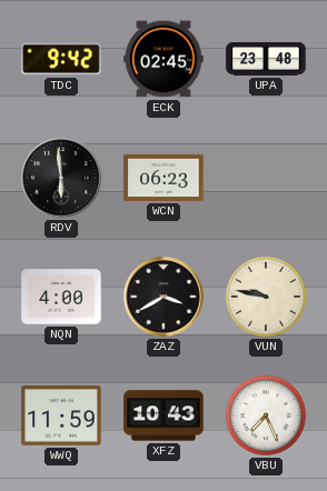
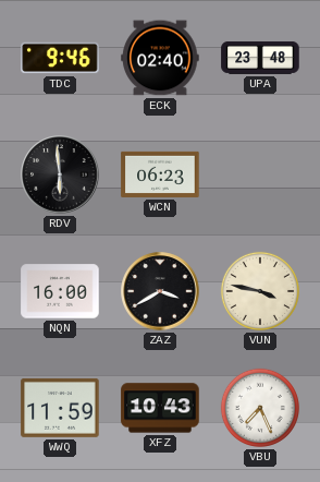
TDC: 9:42 -> 9:46
ECK: 02:45 -> 02:40
NQN: 4:00 -> 16:00
VUN: 9:47 -> 3:47
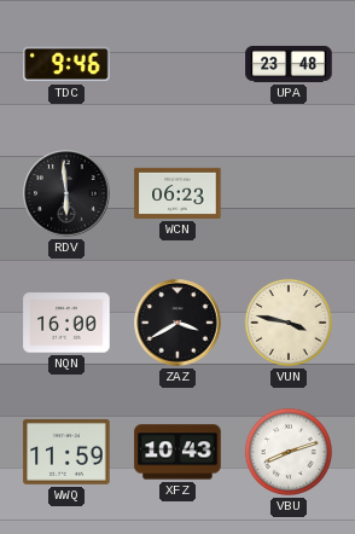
ECK: 02:40 -> none
VBU: 7:26 -> 8:12
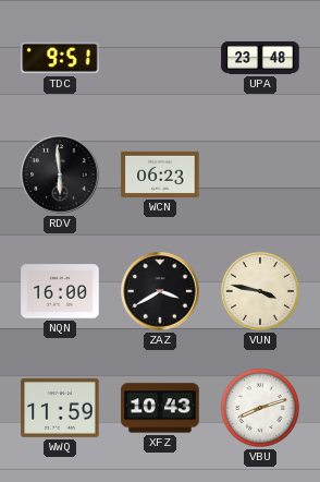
TDC: 9:46 -> 9:51
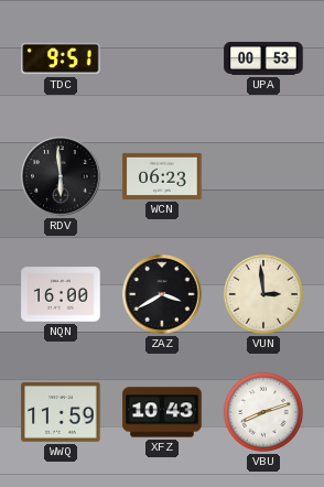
UPA: 23:48 -> 00:53
VUN: 3:47 -> 2:59
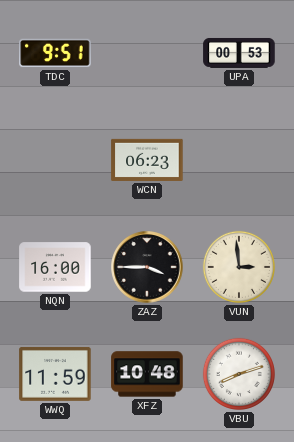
RDV: 5:59 -> none
ZAZ: 3:40 -> 3:45
XFZ: 10:43 -> 10:48
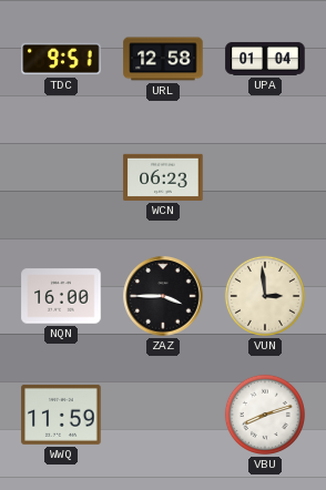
URL: none -> 12:58
UPA: 00:53 -> 01:04
XFZ: 10:48 -> none
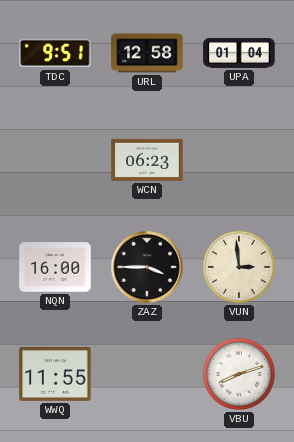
WWQ: 11:59 -> 11:55
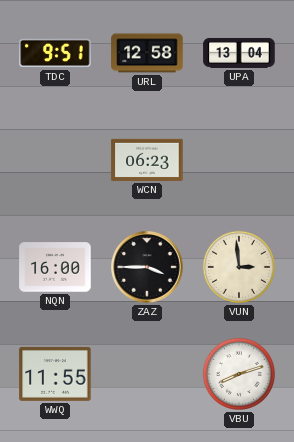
UPA: 01:04 -> 13:04
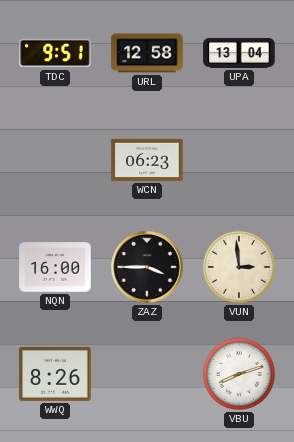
WWQ: 11:55 -> 8:26
